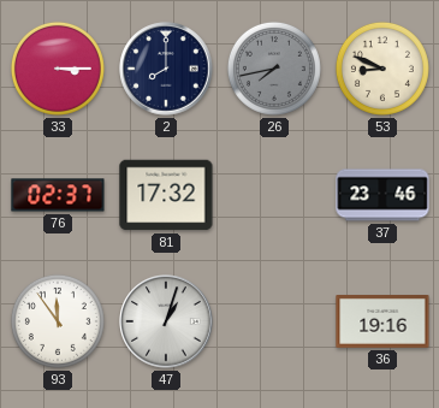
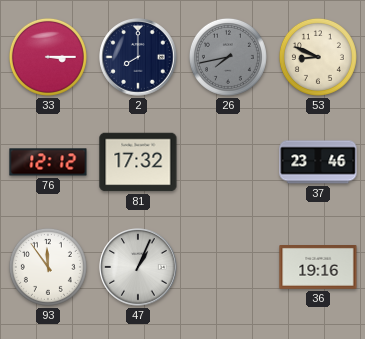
76: 02:37 -> 12:12
47: 1:03 -> 1:04
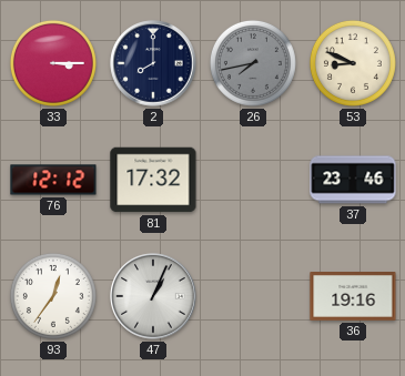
93: 11:54 -> 12:36
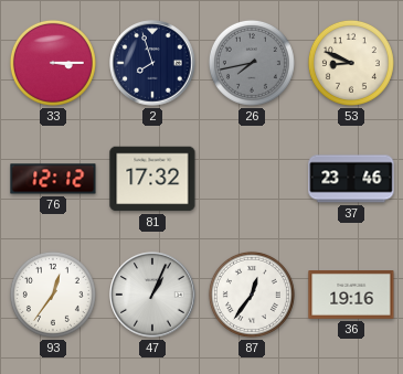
2: 8:00 -> 7:57
87: none -> 12:36
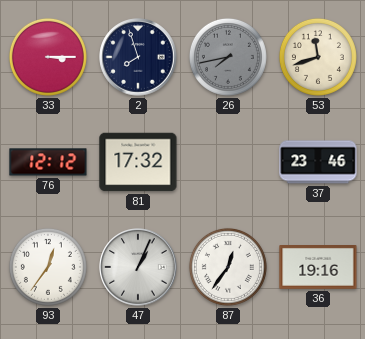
53: 8:49 -> 11:42
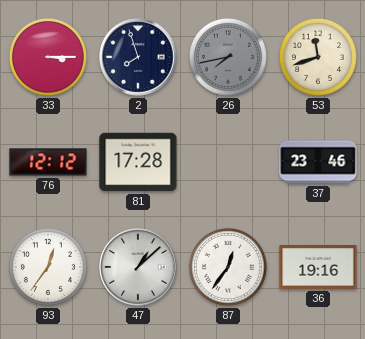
81: 17:32 -> 17:28
47: 1:04 -> 1:08
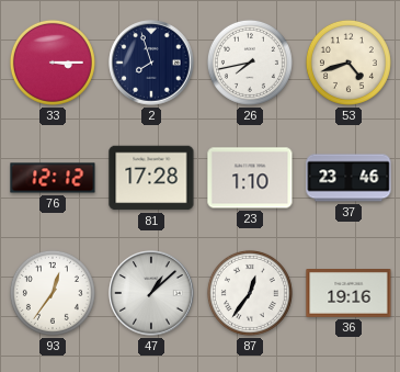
26 dial: grey -> white
53: 11:42 -> 4:42
23: none -> 1:10
